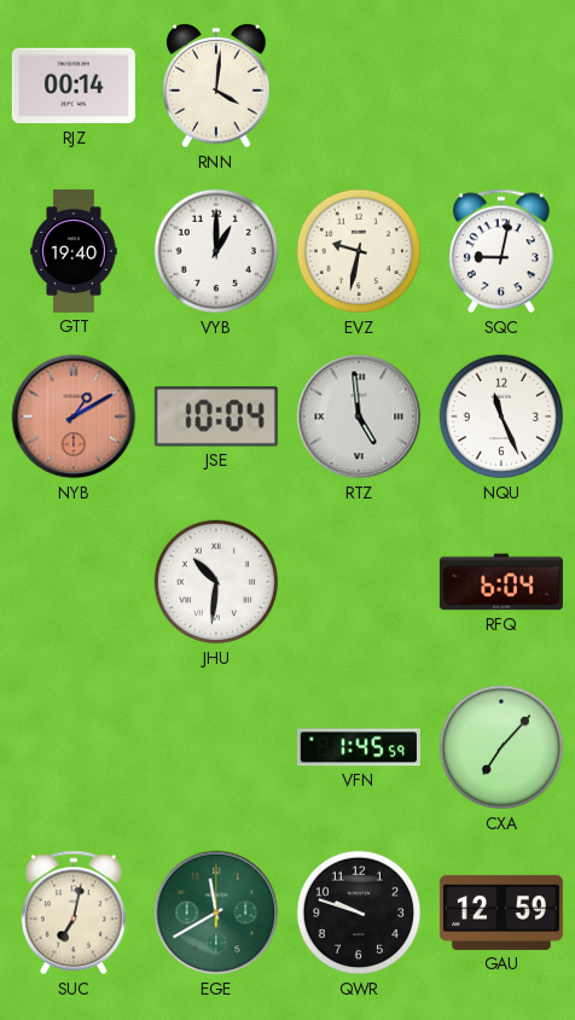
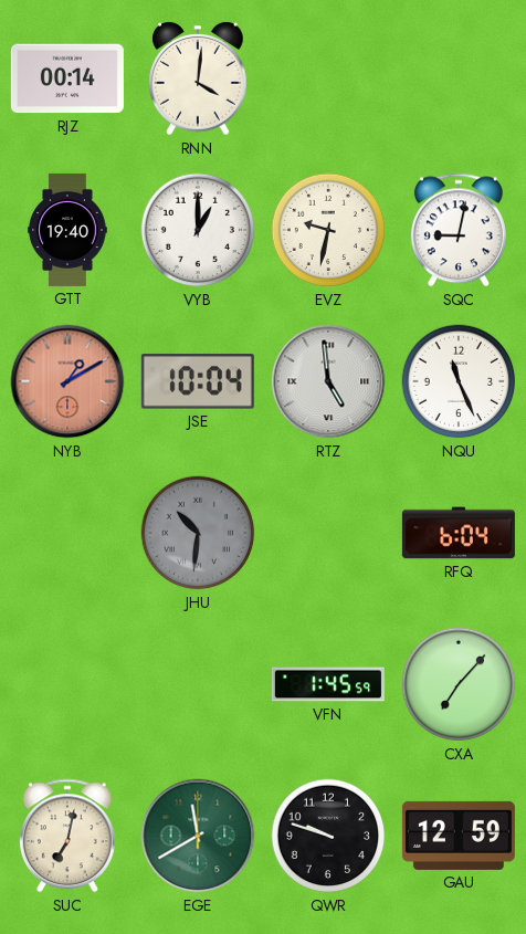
JHU dial: white -> grey
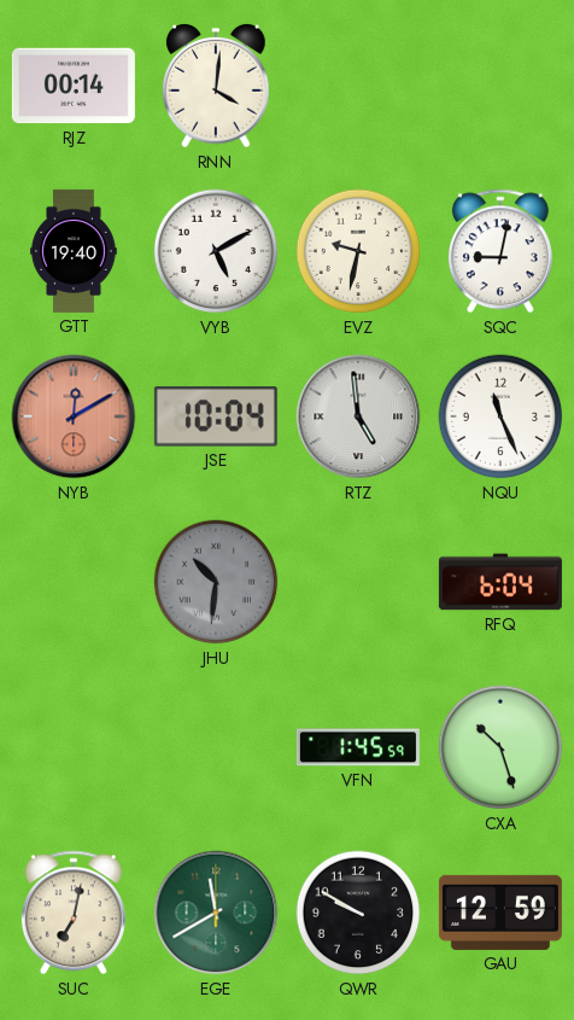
VYB: 1:00 -> 5:10
NYB: 1:10 -> 12:10
CXA: 7:07 -> 10:27
QWR: 9:48 -> 9:50
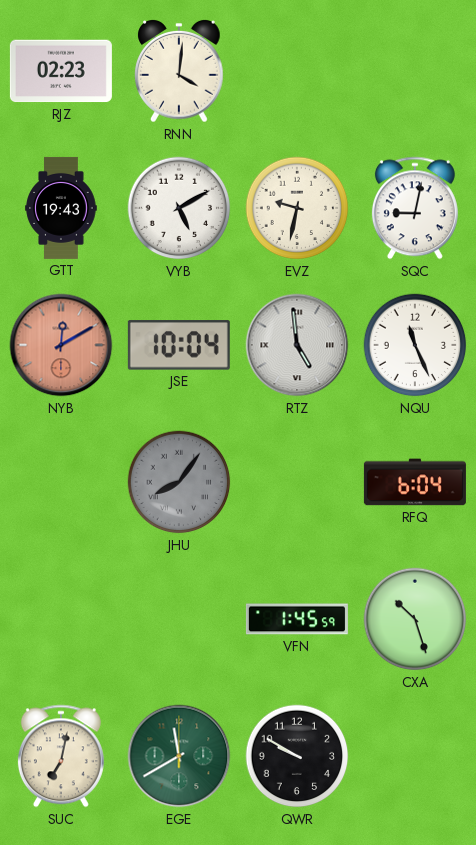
RJZ: 00:14 -> 02:23
GTT: 19:40 -> 19:43
JHU: 10:31 -> 8:06
GAU: 12:59 -> none
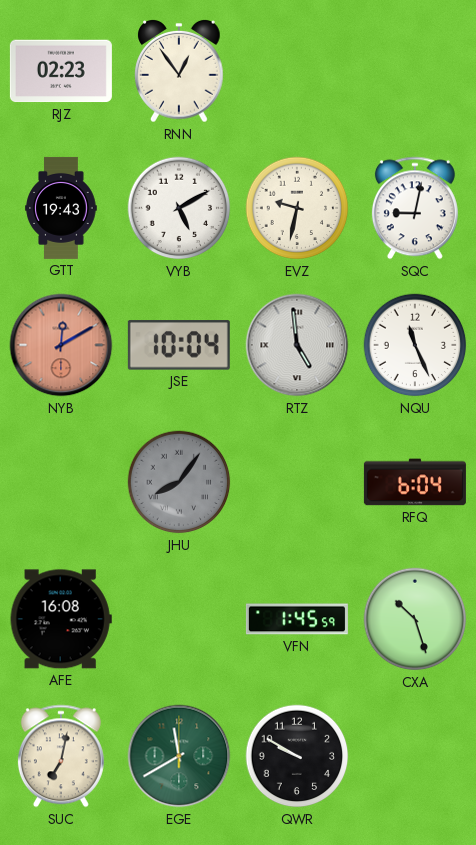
RNN: 4:01 -> 12:54
AFE: none -> 16:08
